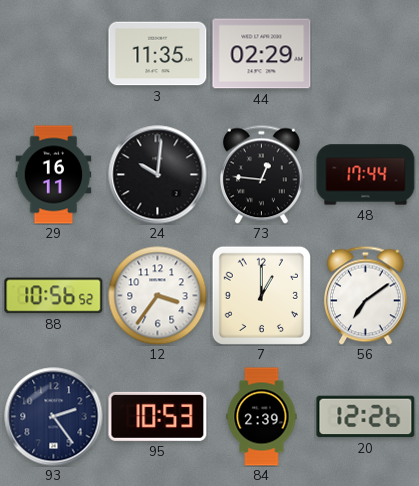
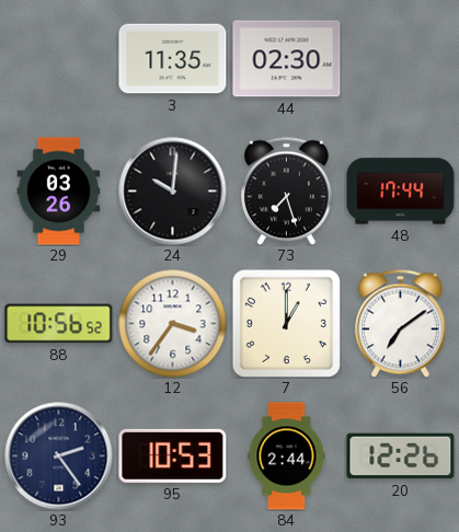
44: 02:29 -> 02:30
29: 16:11 -> 03:26
73: 12:46 -> 7:27
84: 2:39 -> 2:44
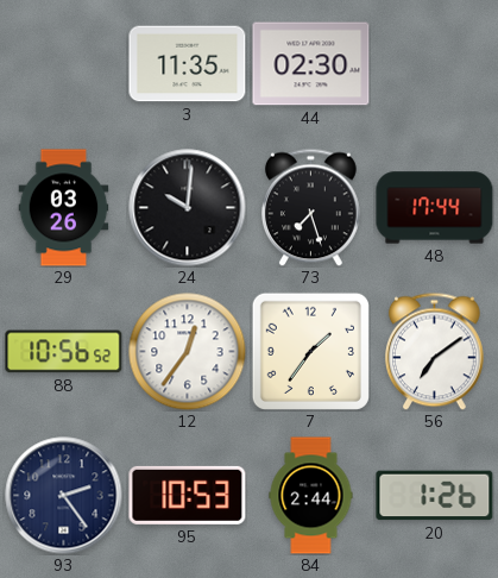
12: 3:36 -> 12:36
7: 1:00 -> 1:36
20: 12:26 -> 1:26
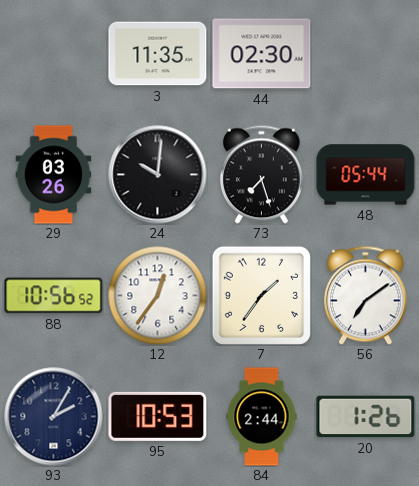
48: 17:44 -> 05:44
93: 2:24 -> 2:05
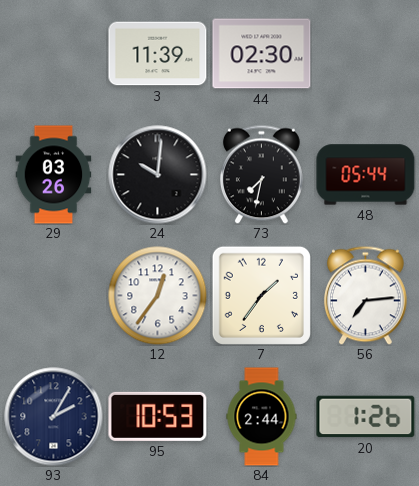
3: 11:35 -> 11:39
73: 7:27 -> 7:32
88: 10:56 -> none
56: 7:09 -> 7:14
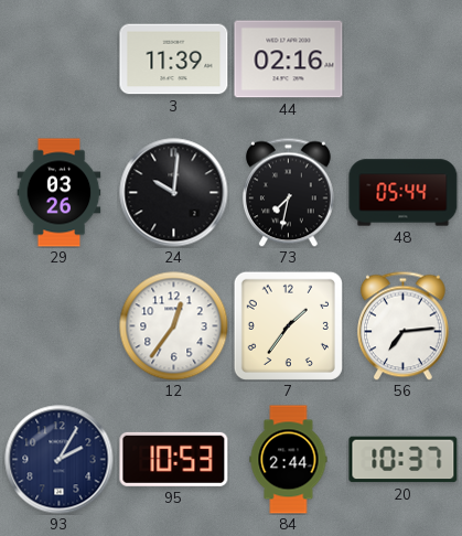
44: 02:30 -> 02:16
20: 1:26 -> 10:37
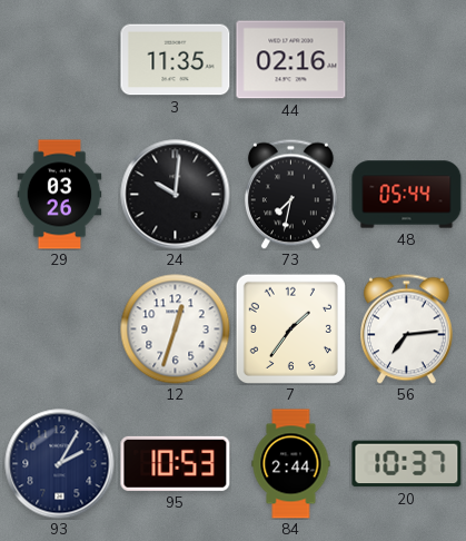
3: 11:39 -> 11:35
12: 12:36 -> 12:33
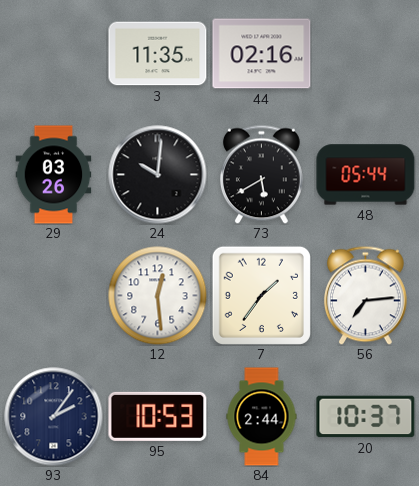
73: 7:32 -> 5:40
12: 12:33 -> 12:29
93: 2:05 -> 2:06
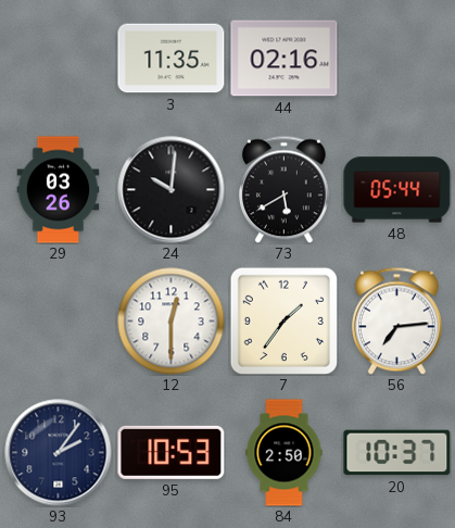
12: 12:29 -> 12:30
84: 2:44 -> 2:50
